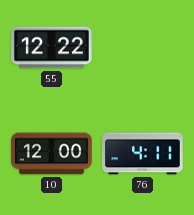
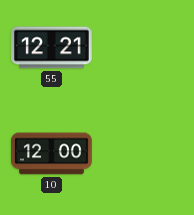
55: 12:22 -> 12:21
76: 4:11 -> none
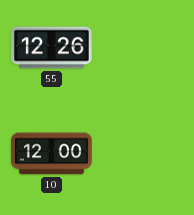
55: 12:21 -> 12:26
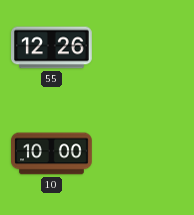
10: 12:00 -> 10:00
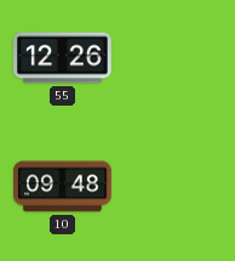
10: 10:00 -> 09:48
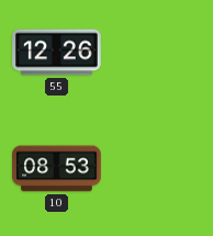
10: 09:48 -> 08:53
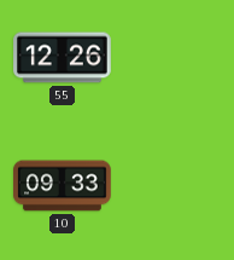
10: 08:53 -> 09:33
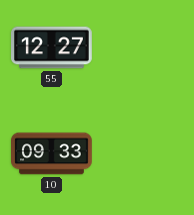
55: 12:26 -> 12:27
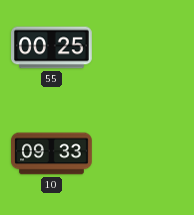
55: 12:27 -> 00:25
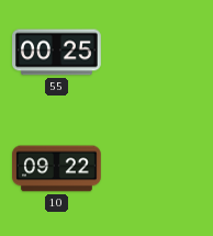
10: 09:33 -> 09:22
